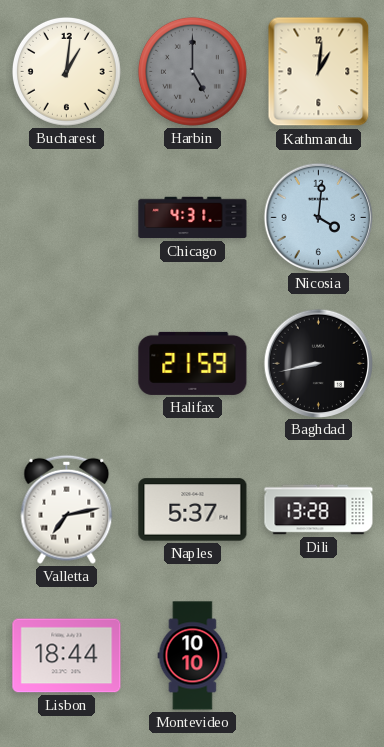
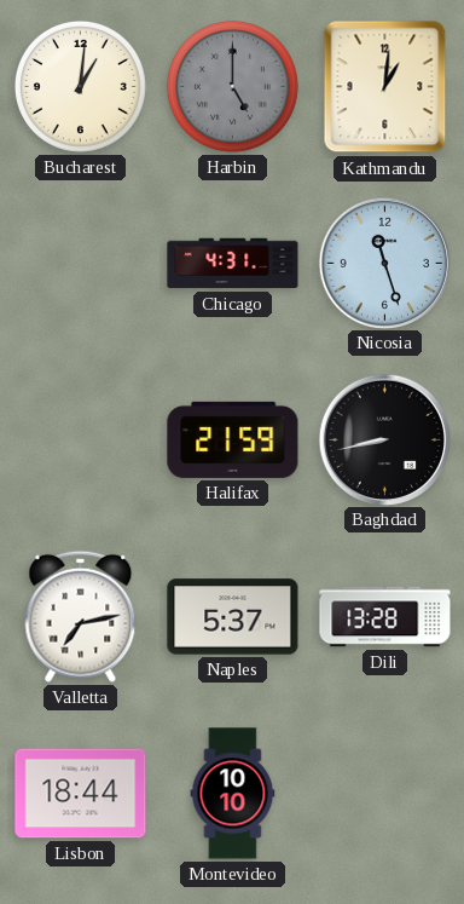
Nicosia: 4:01 -> 11:27
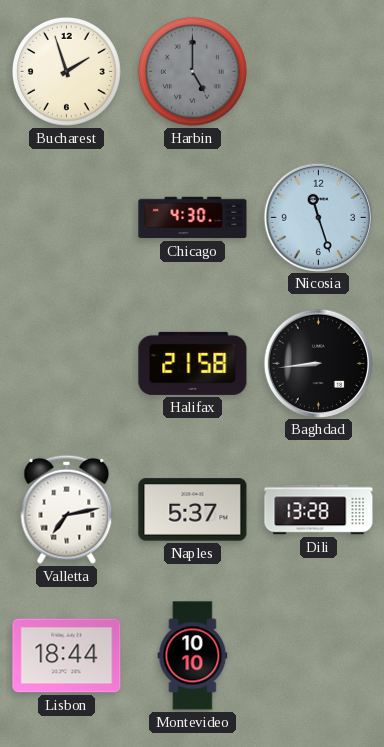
Bucharest: 1:01 -> 1:57
Kathmandu: 1:01 -> none
Chicago: 4:31 -> 4:30
Halifax: 21:59 -> 21:58
Baghdad: 8:43 -> 8:44
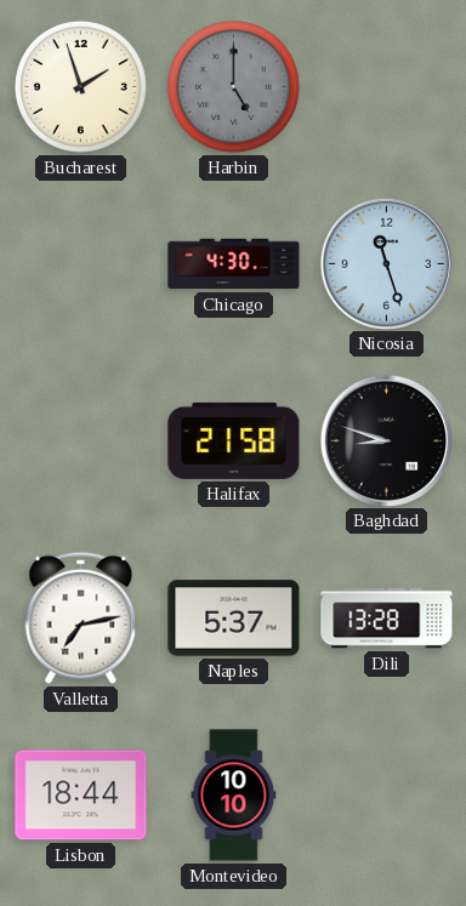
Baghdad: 8:44 -> 8:48
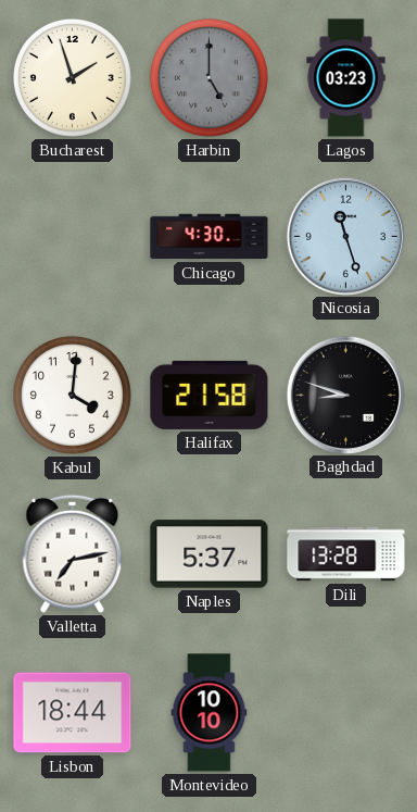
Lagos: none -> 03:23
Kabul: none -> 4:01
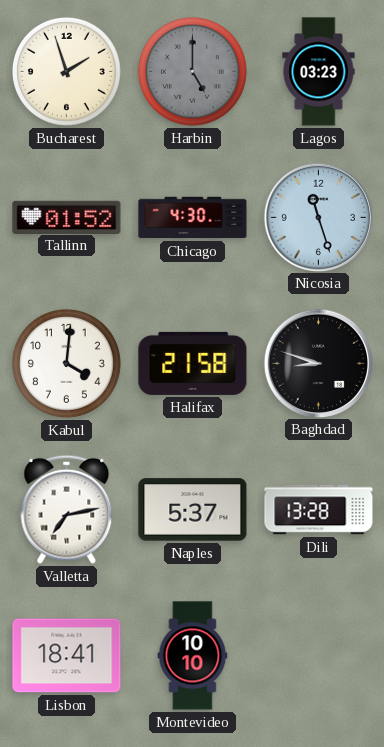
Tallinn: none -> 01:52
Lisbon: 18:44 -> 18:41
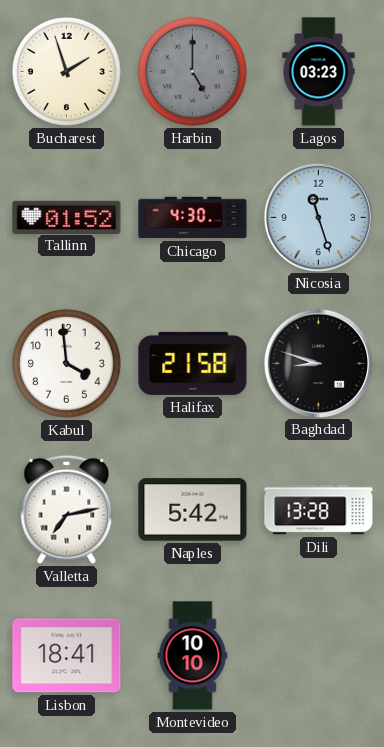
Kabul: 4:01 -> 3:59
Naples: 5:37 -> 5:42
